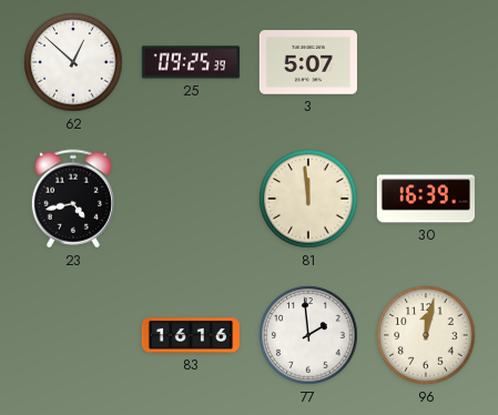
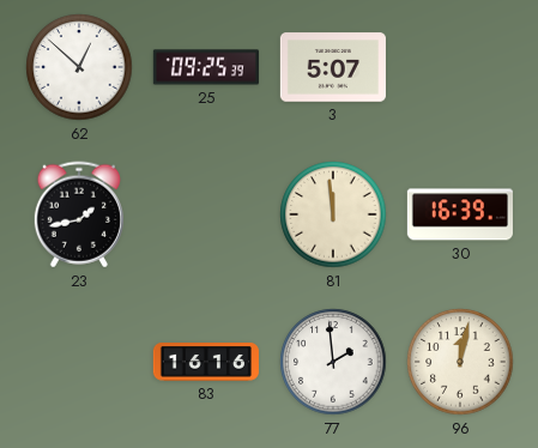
23: 4:43 -> 1:43
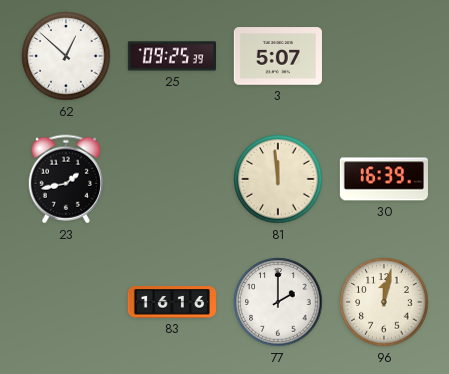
77: 1:59 -> 2:00
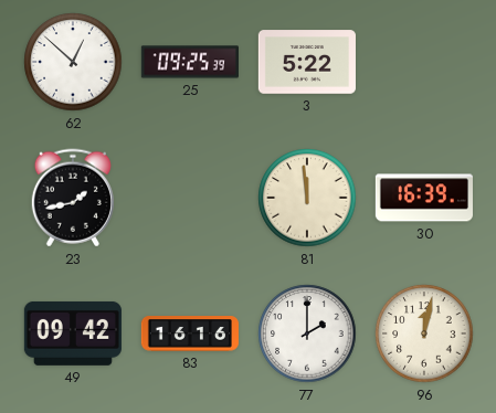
3: 5:07 -> 5:22
49: none -> 09:42
